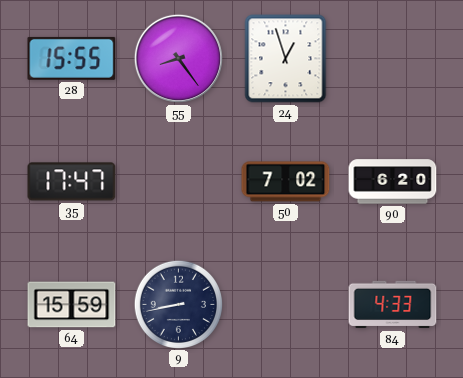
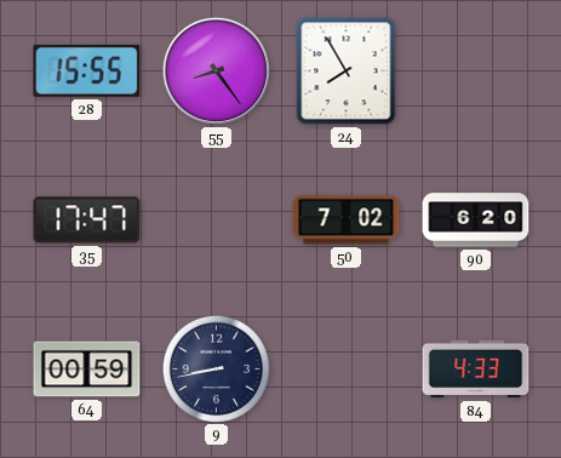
24: 12:57 -> 7:55
64: 15:59 -> 00:59
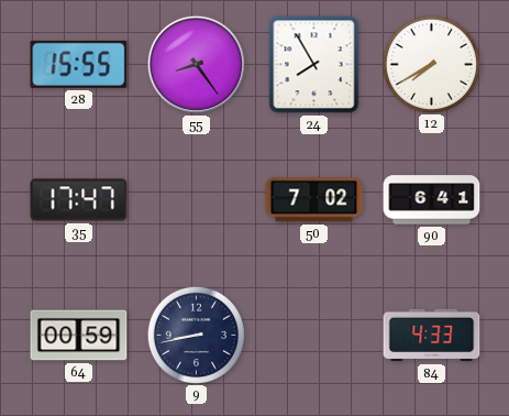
12: none -> 7:40
90: 6:20 -> 6:41
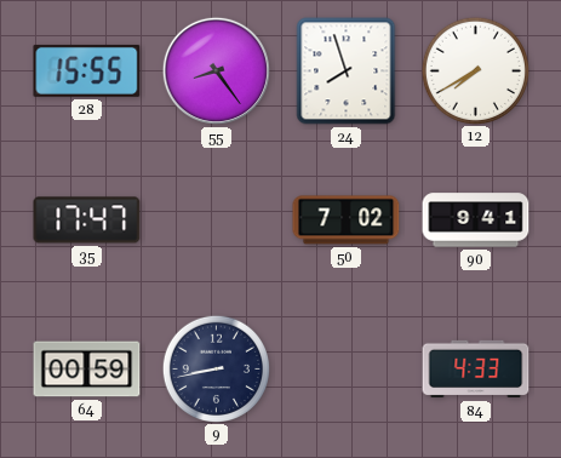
24: 7:55 -> 7:57
90: 6:41 -> 9:41
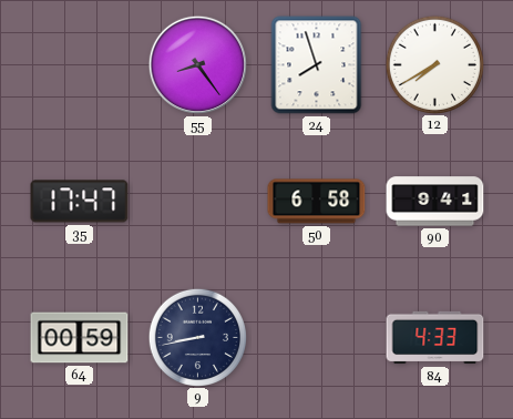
28: 15:55 -> none
50: 7:02 -> 6:58
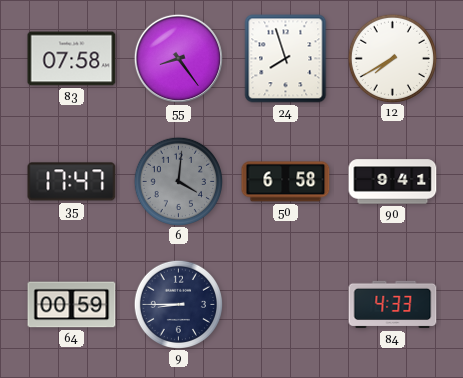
83: none -> 07:58
6: none -> 4:01
9: 8:43 -> 8:45
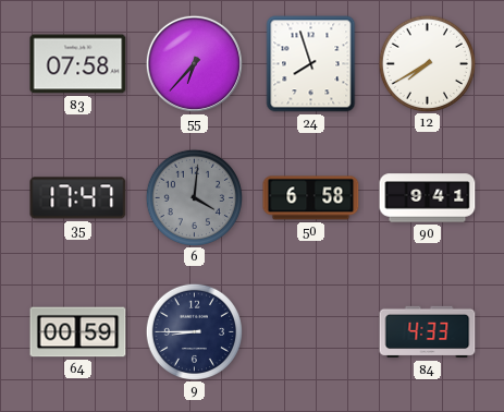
55: 8:24 -> 6:37
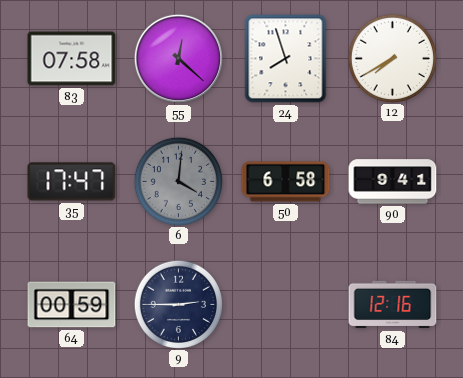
55: 6:37 -> 12:22
9: 8:45 -> 2:45
84: 4:33 -> 12:16
